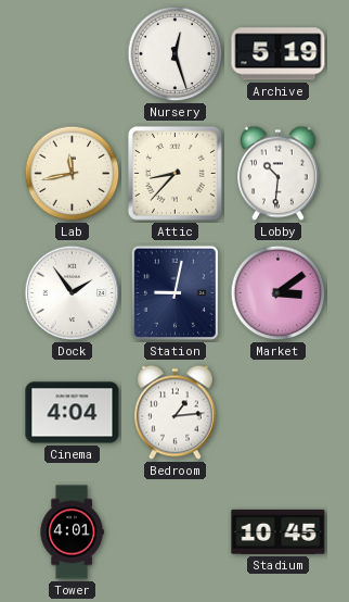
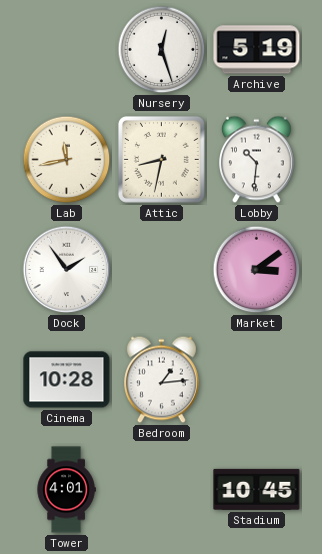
Attic: 8:37 -> 8:32
Station: 9:02 -> none
Cinema: 4:04 -> 10:28
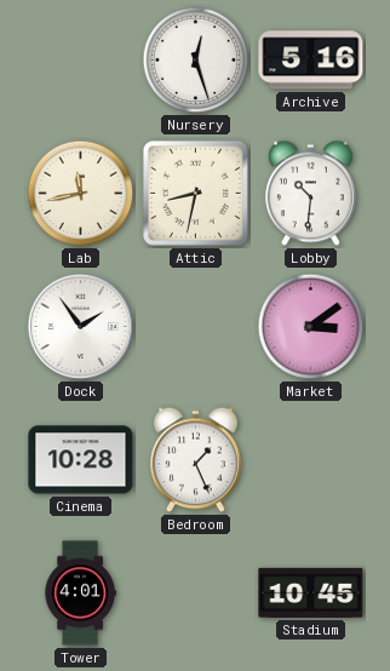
Archive: 5:19 -> 5:16
Bedroom: 1:14 -> 1:26
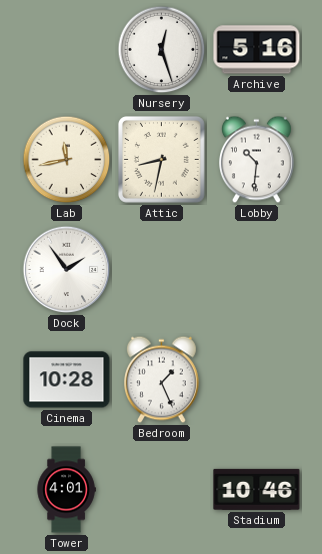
Market: 3:09 -> none
Stadium: 10:45 -> 10:46
